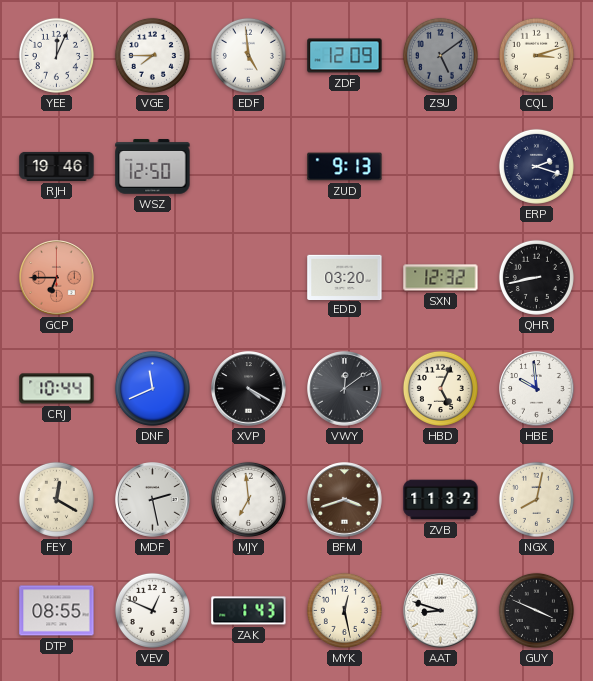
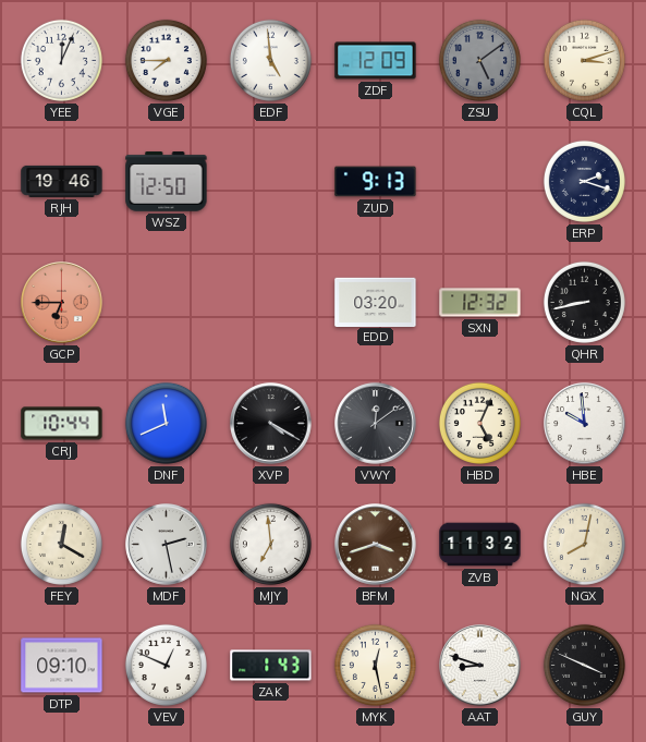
DTP: 08:55 -> 09:10
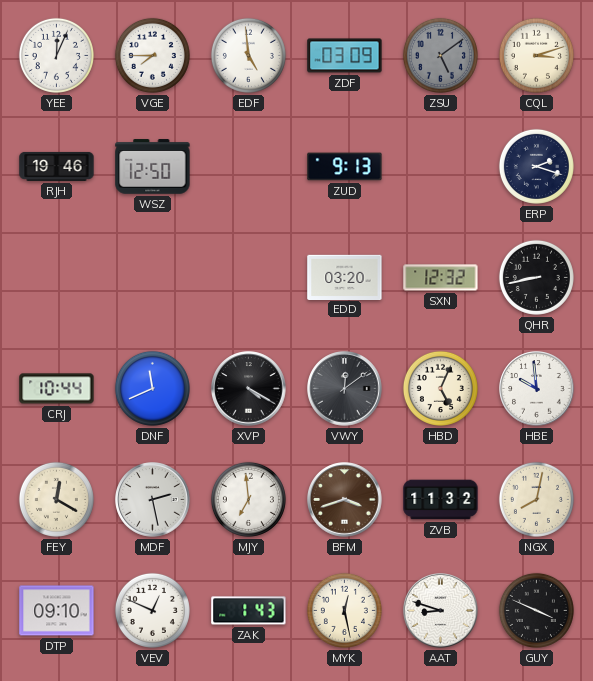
ZDF: 12:09 -> 03:09
GCP: 6:45 -> none
